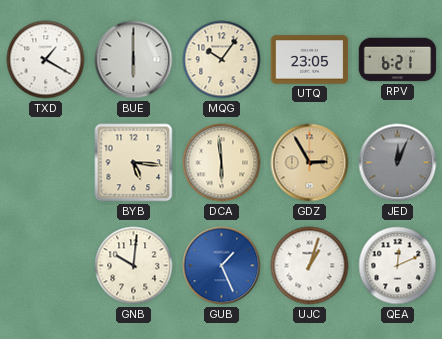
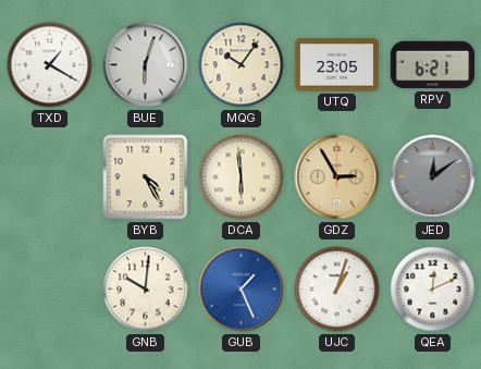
BUE: 6:00 -> 6:03
BYB: 5:16 -> 4:25
JED: 12:04 -> 12:09
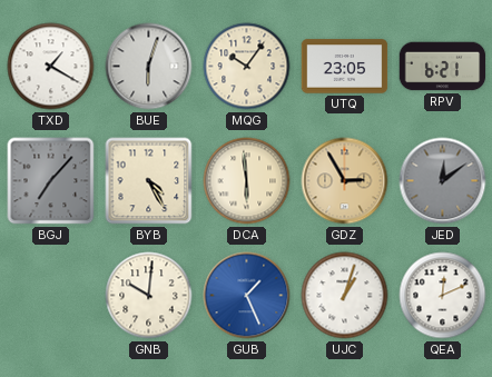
BGJ: none -> 7:07
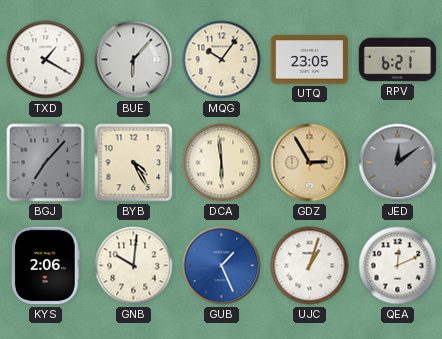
BUE: 6:03 -> 6:07
KYS: none -> 2:06
